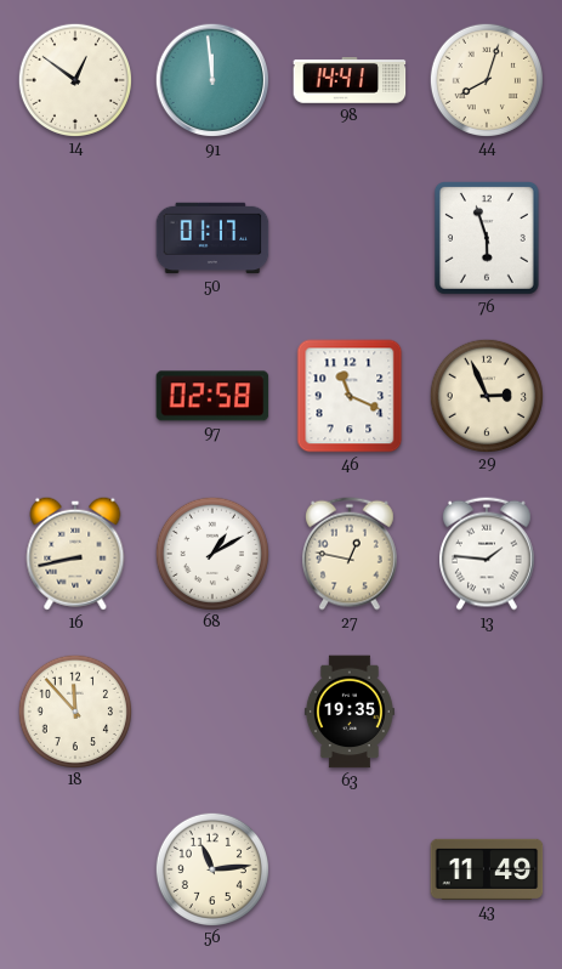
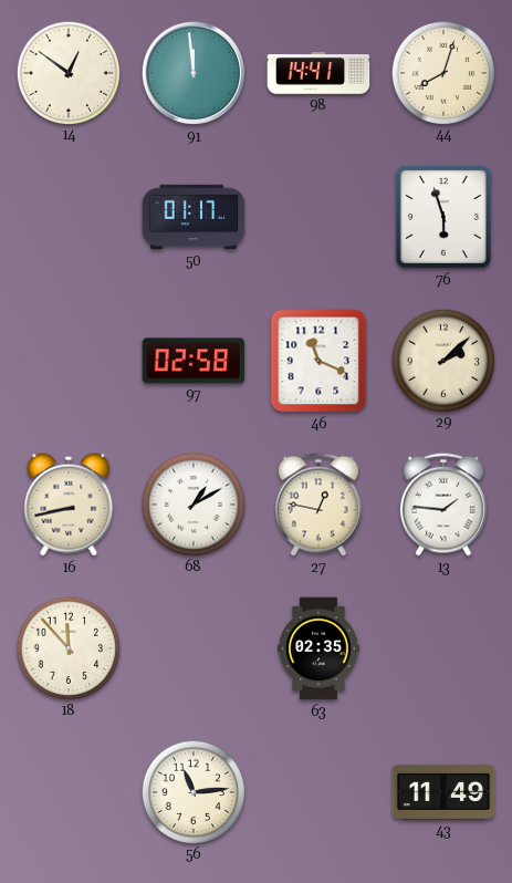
29: 2:56 -> 2:08
63: 19:35 -> 02:35
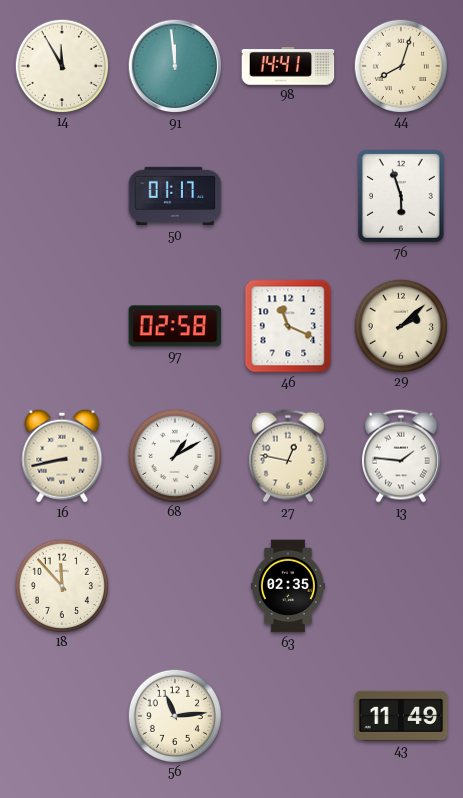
14: 12:51 -> 11:55
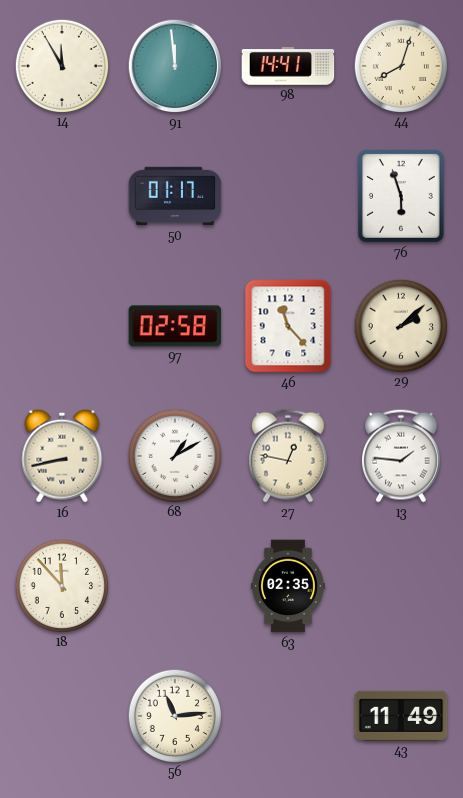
46: 11:19 -> 11:23
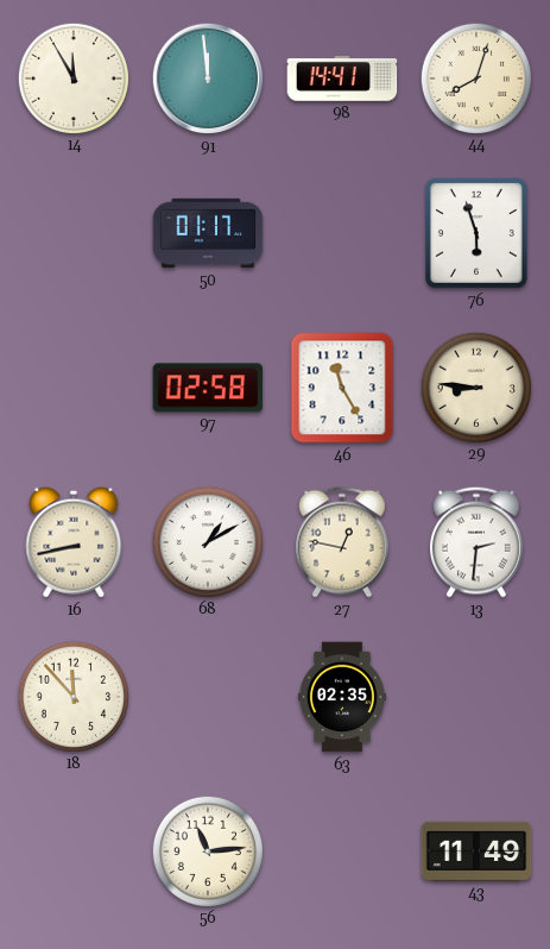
46: 11:23 -> 11:25
29: 2:08 -> 8:46
13: 1:46 -> 2:31
